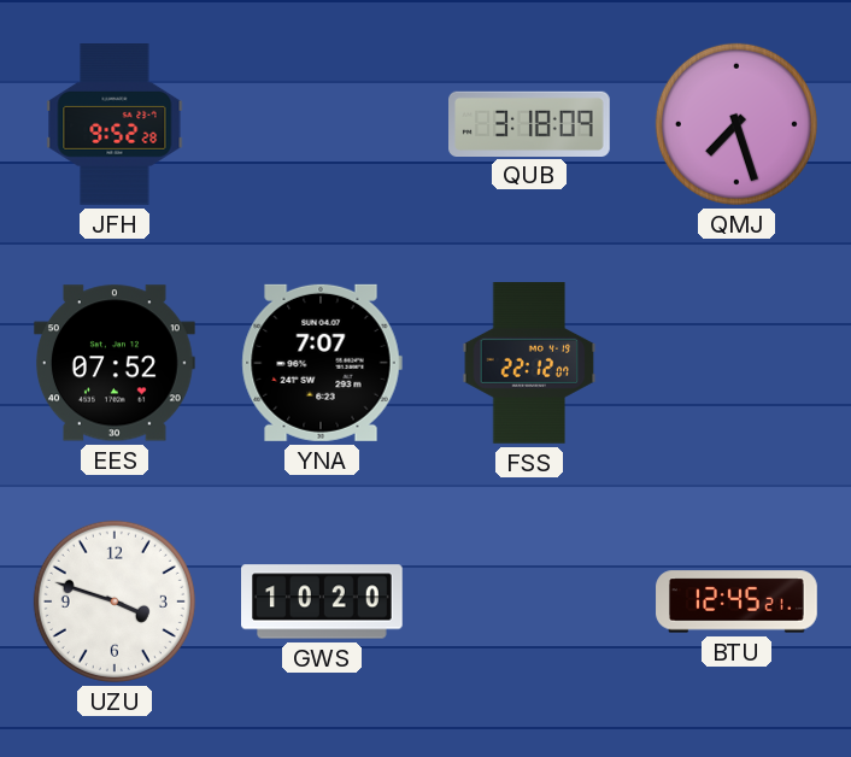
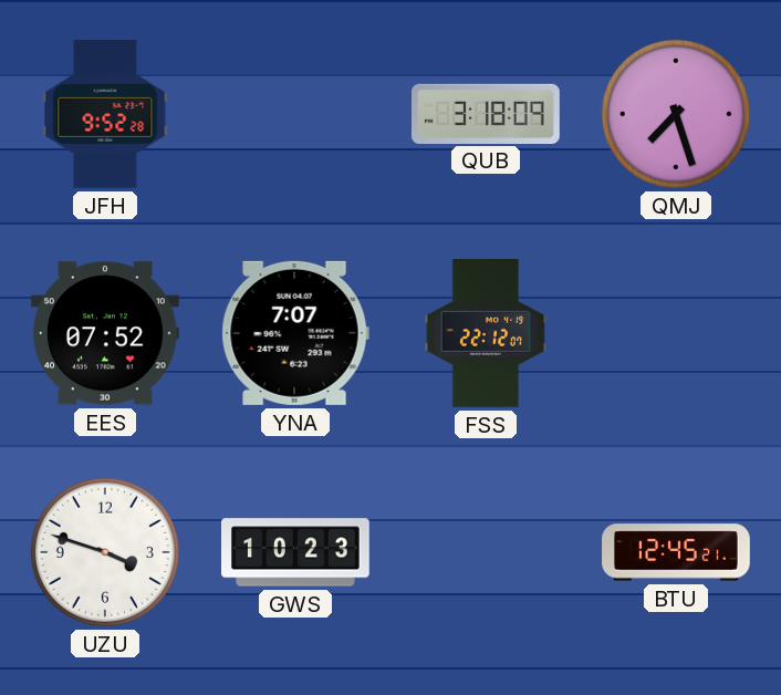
GWS: 10:20 -> 10:23
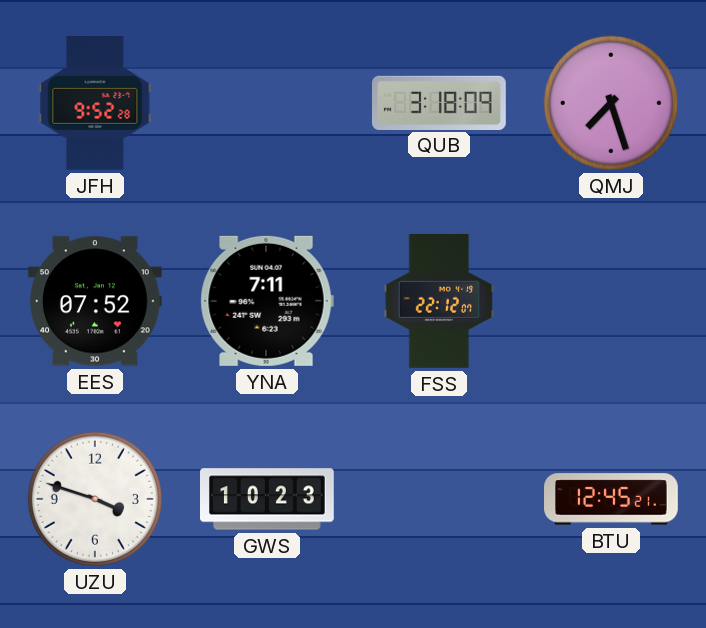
YNA: 7:07 -> 7:11
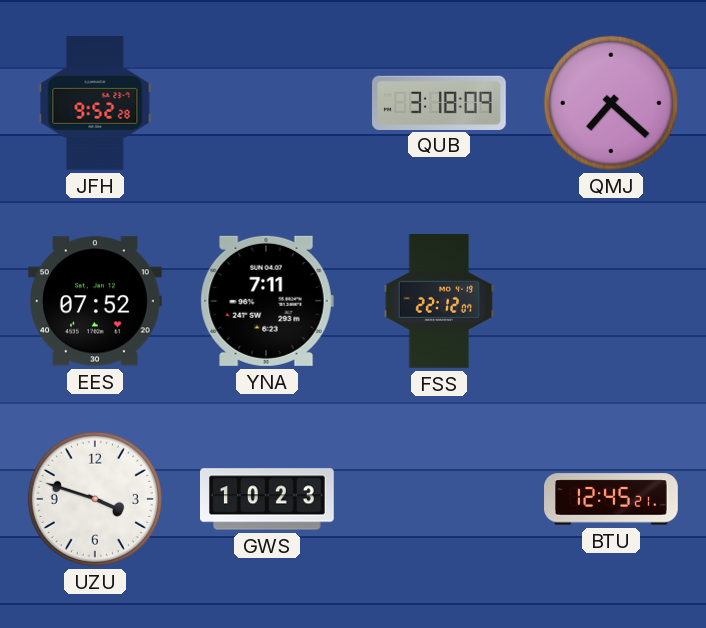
QMJ: 7:27 -> 7:22
